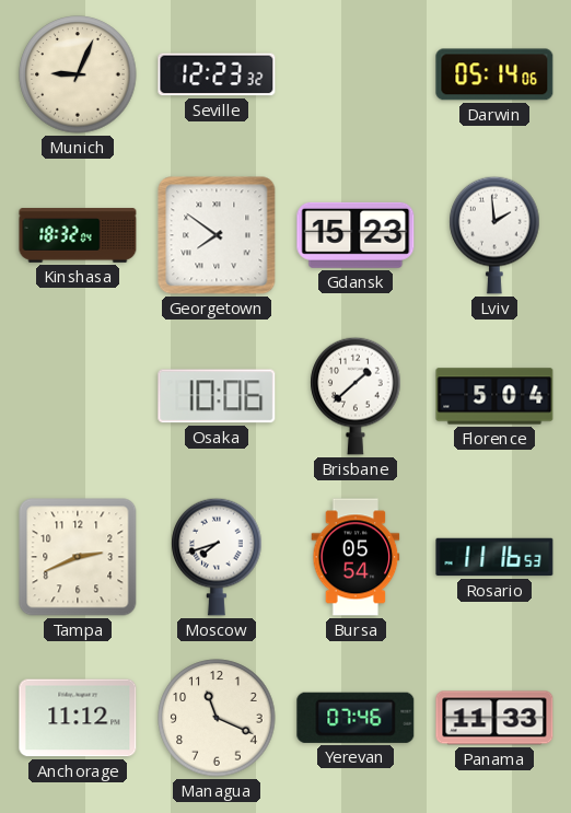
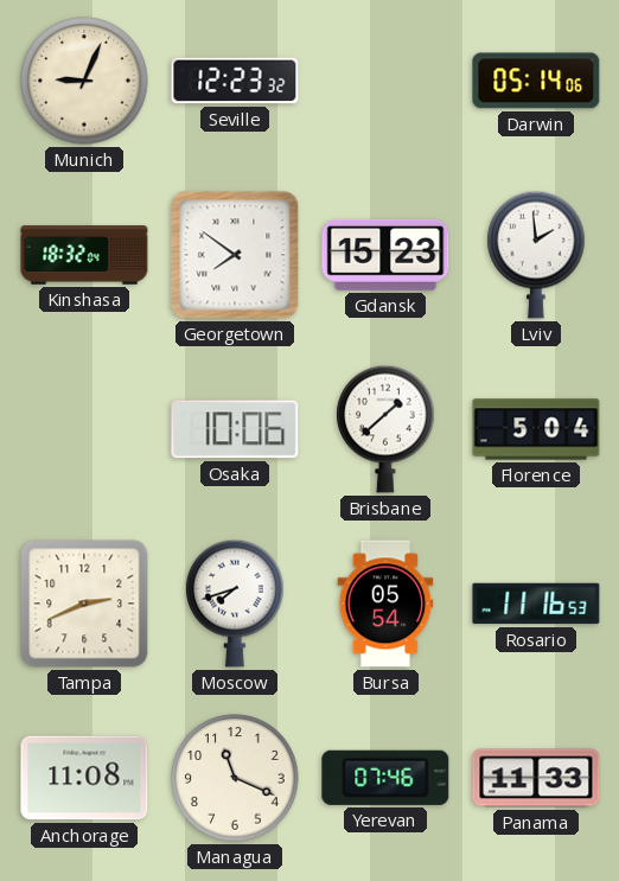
Anchorage: 11:12 -> 11:08
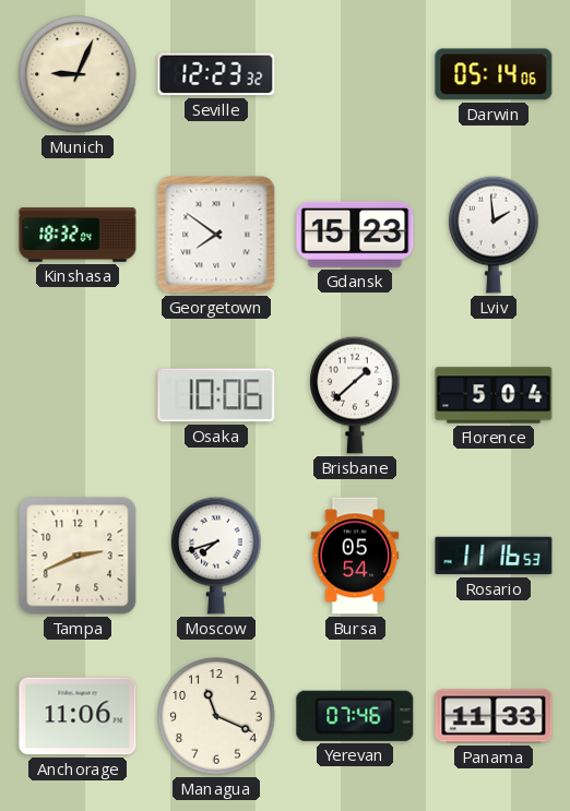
Anchorage: 11:08 -> 11:06
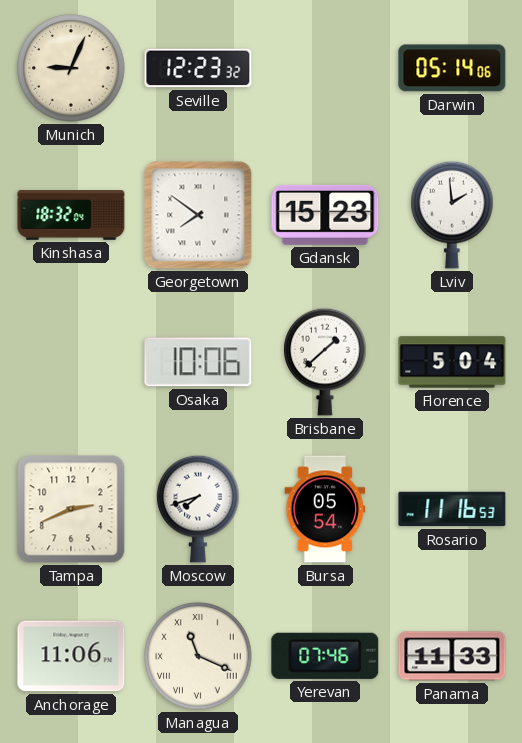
Managua numerals: Arabic -> Roman
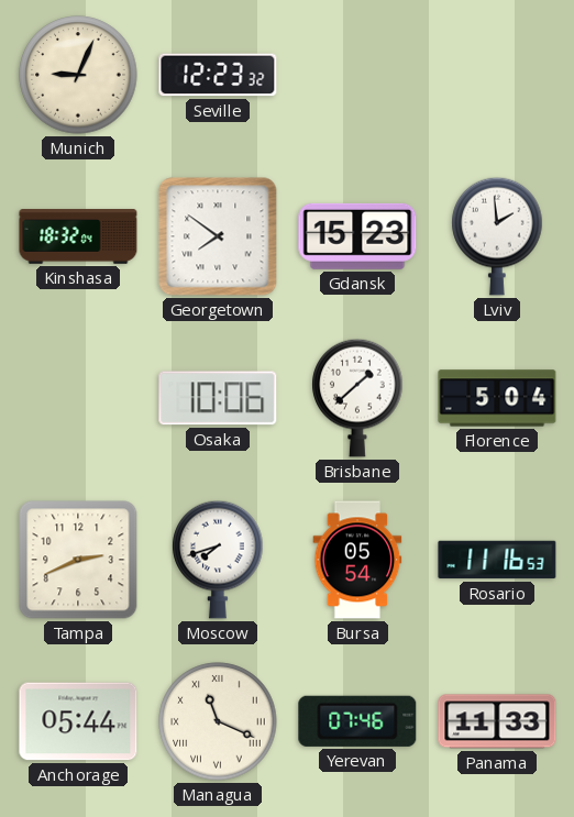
Darwin: 05:14 -> none
Anchorage: 11:06 -> 05:44
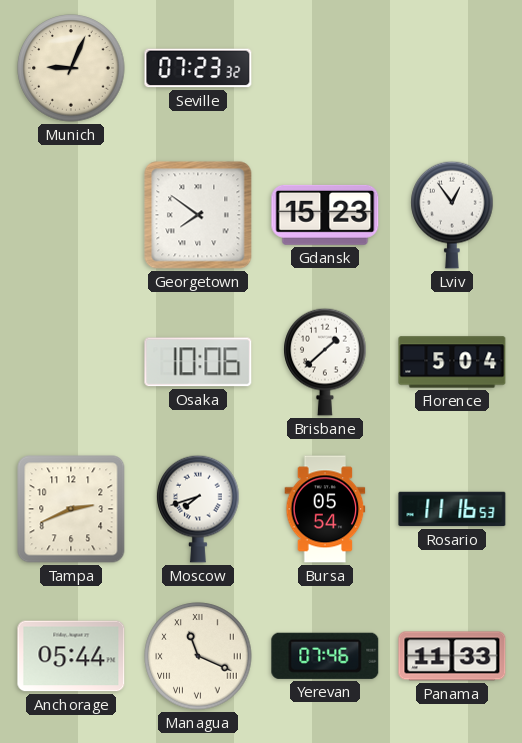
Seville: 12:23 -> 07:23
Kinshasa: 18:32 -> none
Lviv: 1:59 -> 12:54
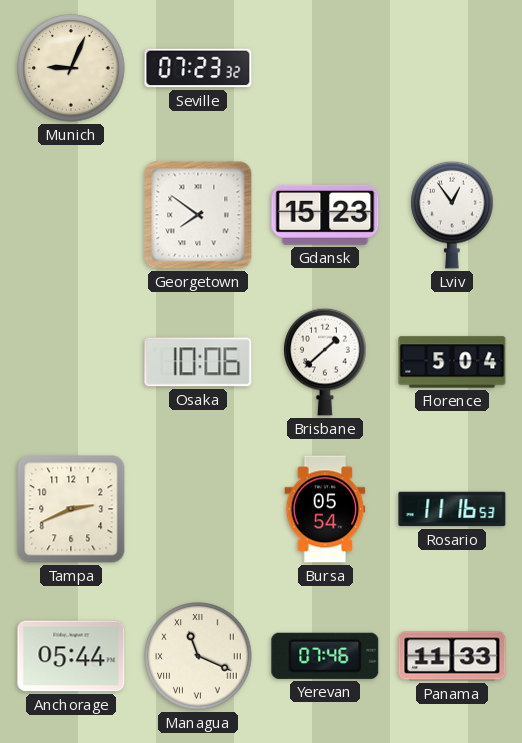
Moscow: 7:42 -> none
